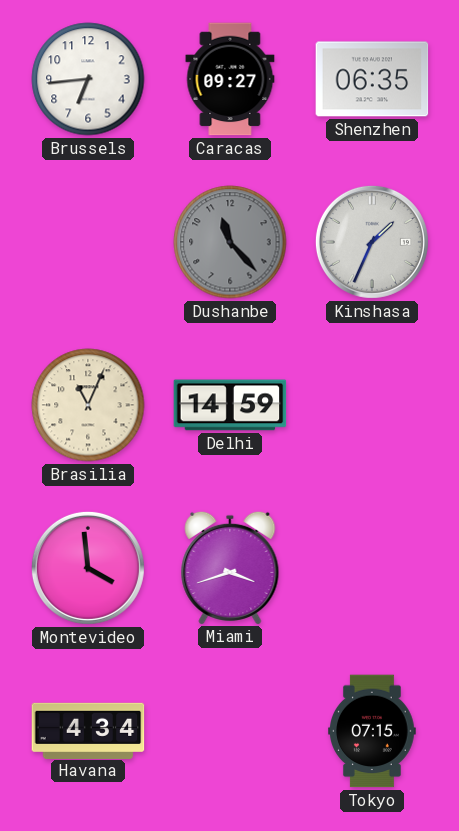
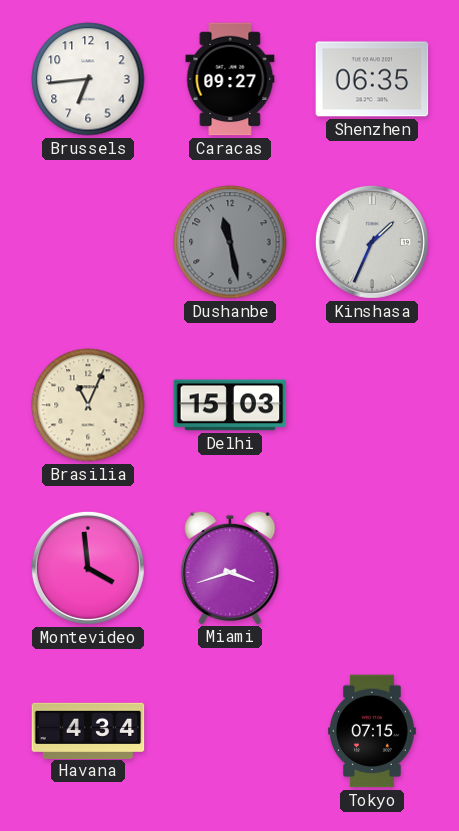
Dushanbe: 11:23 -> 11:28
Delhi: 14:59 -> 15:03
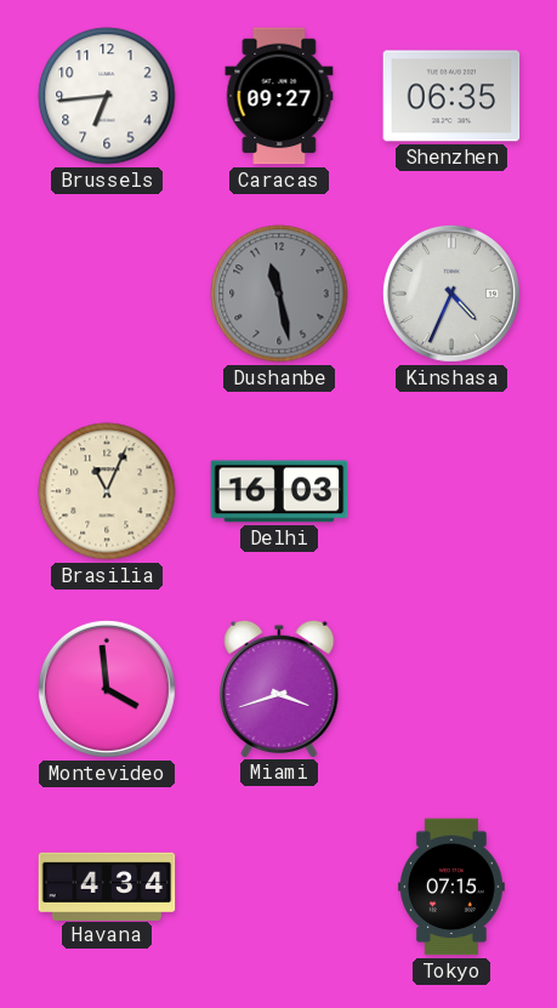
Kinshasa: 1:34 -> 4:34
Delhi: 15:03 -> 16:03
